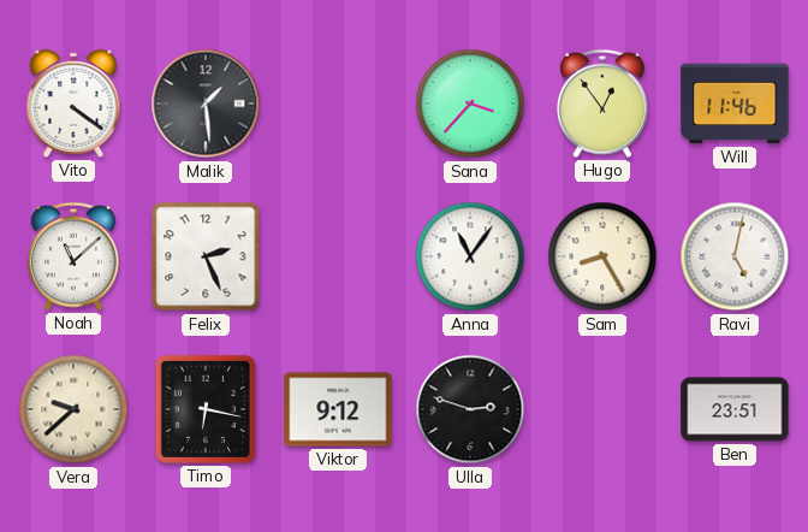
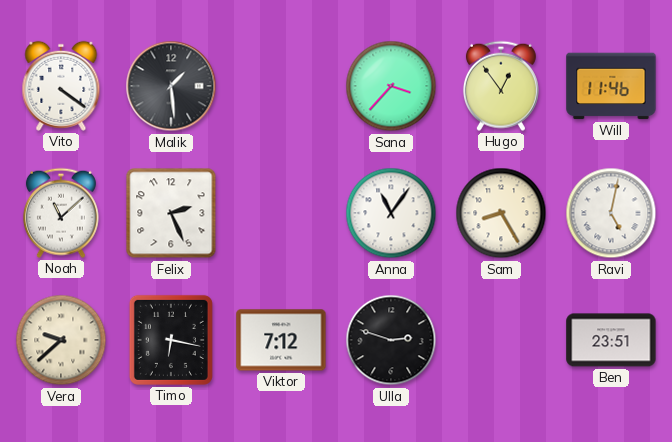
Viktor: 9:12 -> 7:12
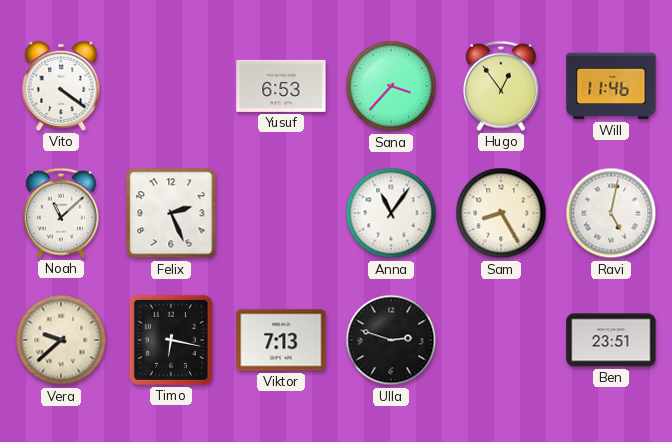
Malik: 1:29 -> none
Yusuf: none -> 6:53
Viktor: 7:12 -> 7:13
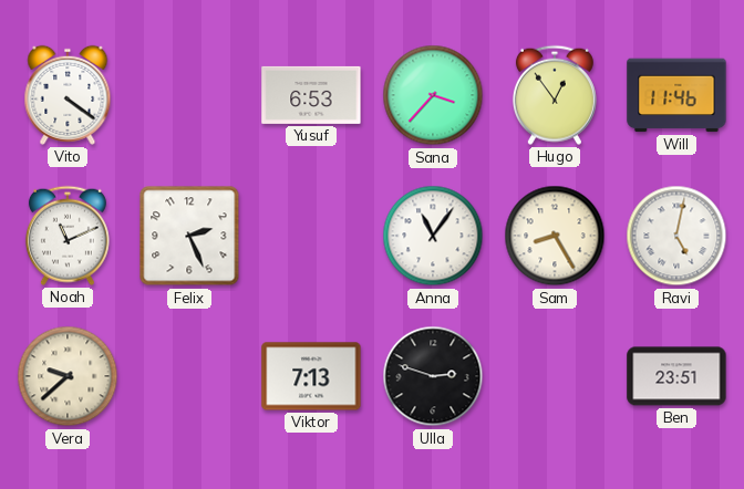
Noah: 11:08 -> 11:11
Timo: 6:17 -> none
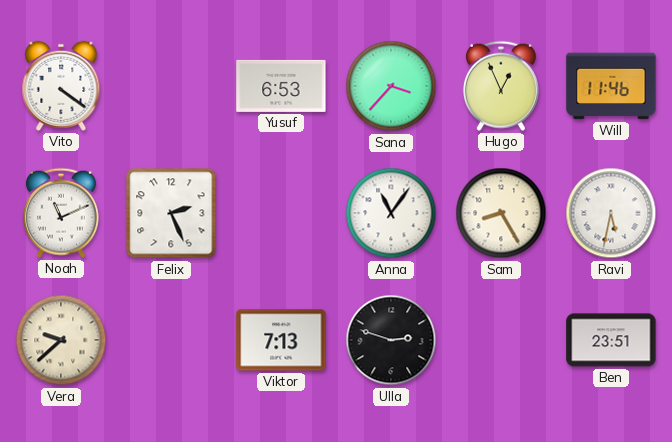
Hugo: 12:54 -> 12:56
Ravi: 5:02 -> 5:32
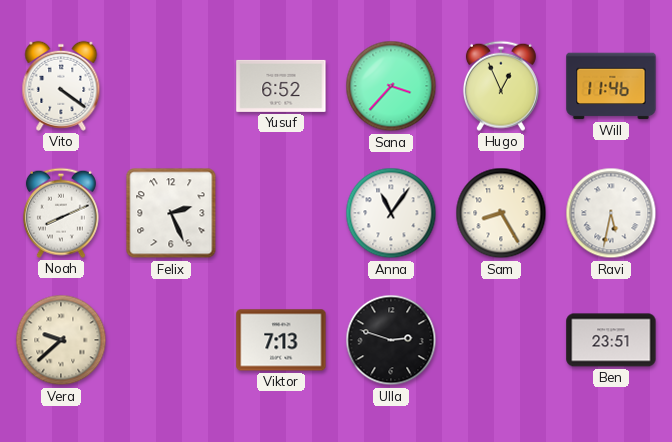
Yusuf: 6:53 -> 6:52
Noah: 11:11 -> 8:11
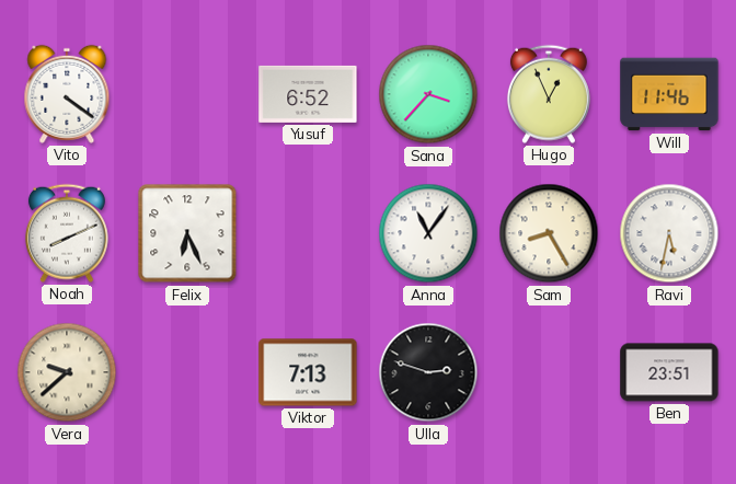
Felix: 2:26 -> 6:26
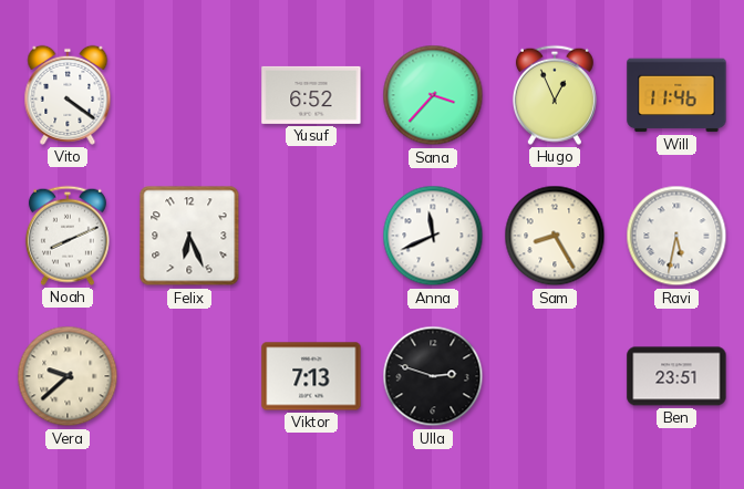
Anna: 11:06 -> 11:41
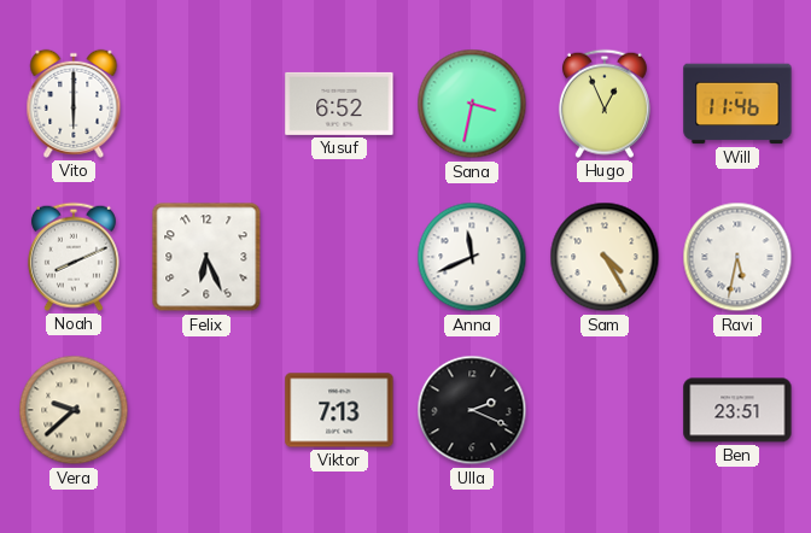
Vito: 4:21 -> 6:00
Sana: 3:37 -> 3:32
Sam: 8:25 -> 4:25
Ulla: 2:48 -> 2:19
